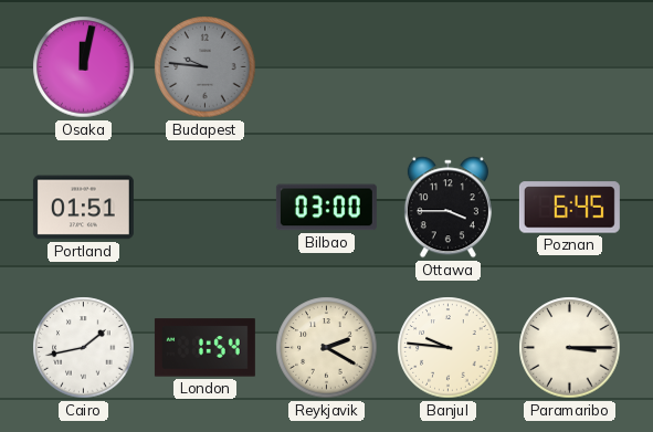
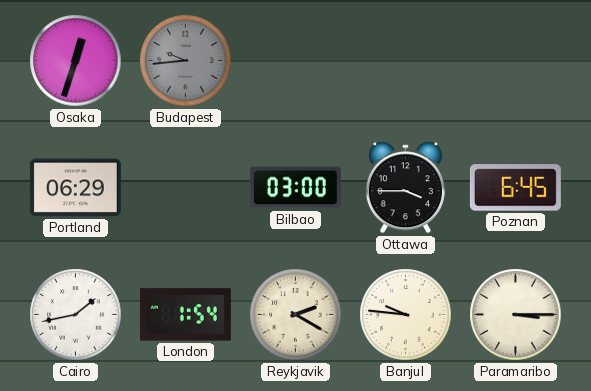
Osaka: 12:02 -> 12:33
Budapest: 9:46 -> 9:44
Portland: 01:51 -> 06:29
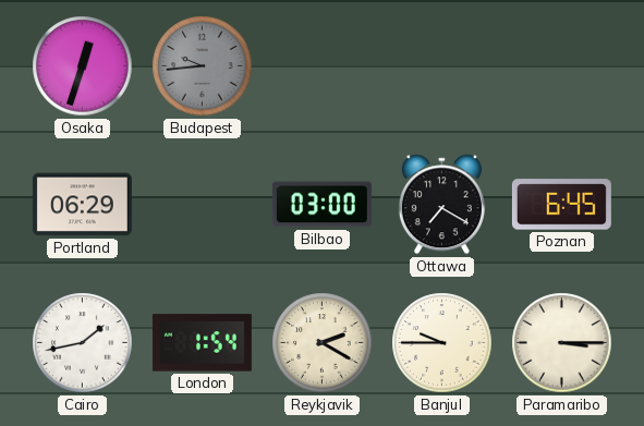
Ottawa: 3:45 -> 7:20
Banjul: 9:46 -> 9:45
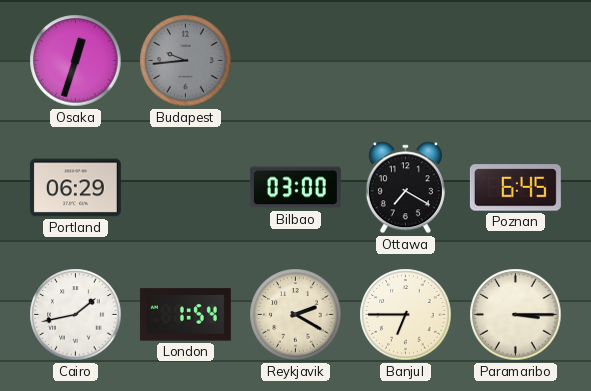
Banjul: 9:45 -> 6:45
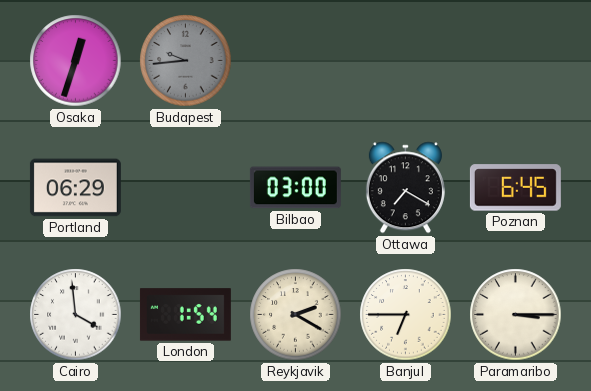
Cairo: 1:43 -> 3:59
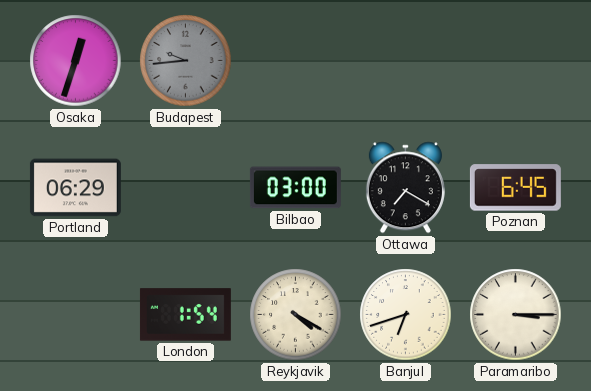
Cairo: 3:59 -> none
Reykjavik: 2:20 -> 4:20
Banjul: 6:45 -> 6:42
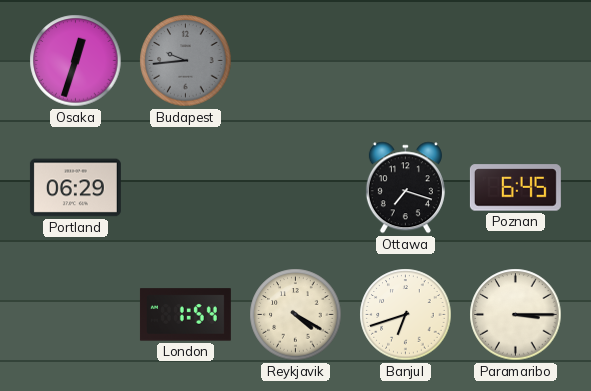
Bilbao: 03:00 -> none
Ottawa: 7:20 -> 7:18
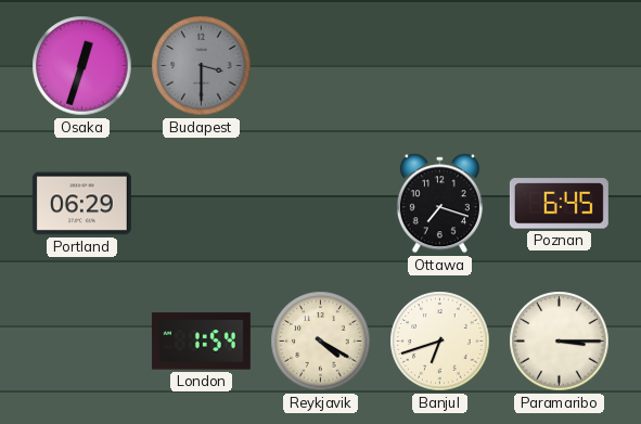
Budapest: 9:44 -> 3:30
